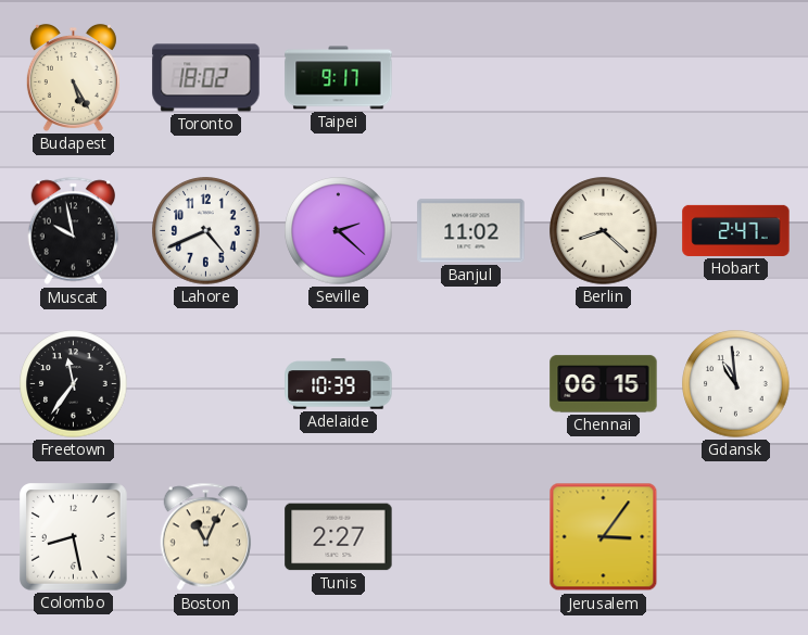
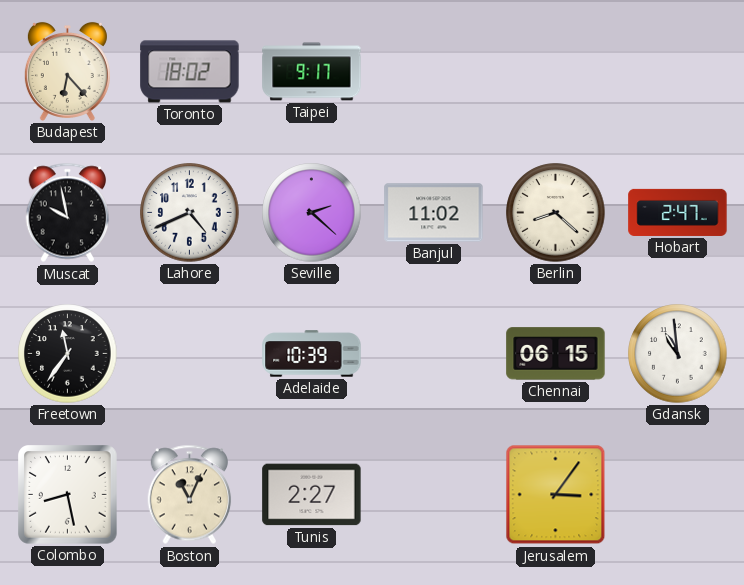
Budapest: 5:25 -> 6:23
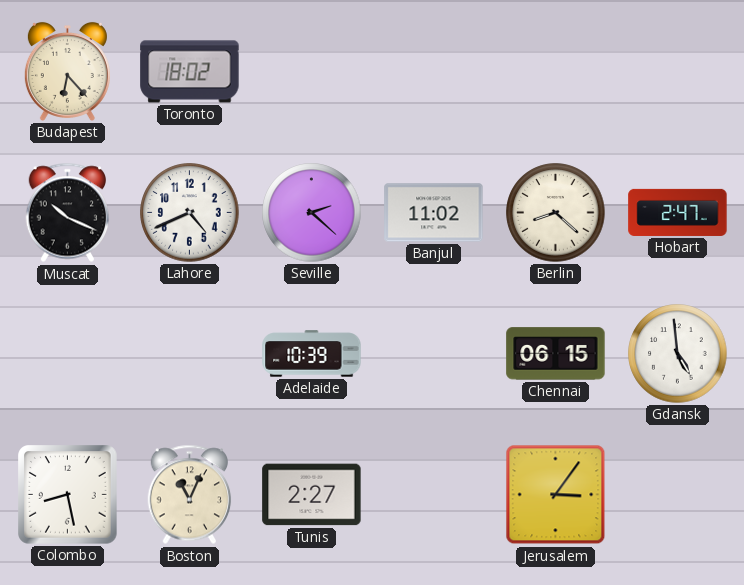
Taipei: 9:17 -> none
Muscat: 9:58 -> 10:19
Freetown: 11:36 -> none
Gdansk: 10:59 -> 4:59
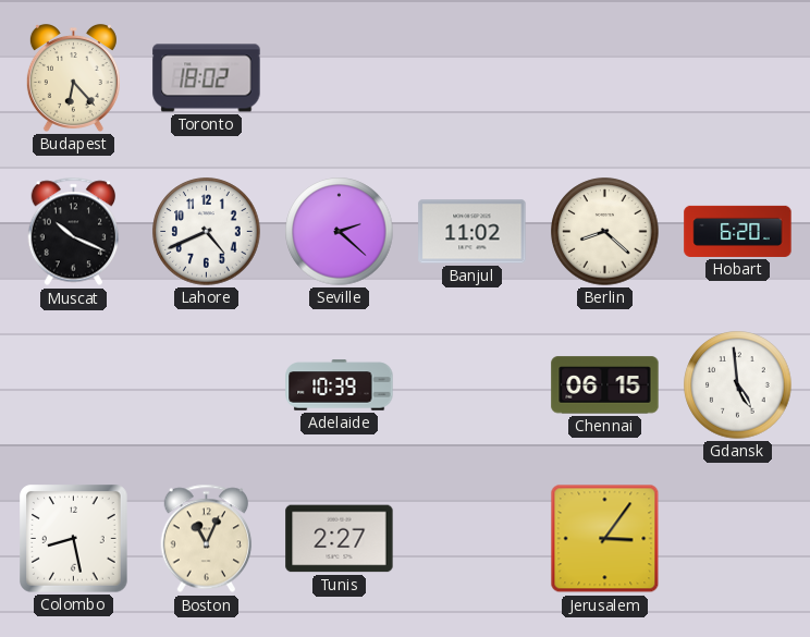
Hobart: 2:47 -> 6:20
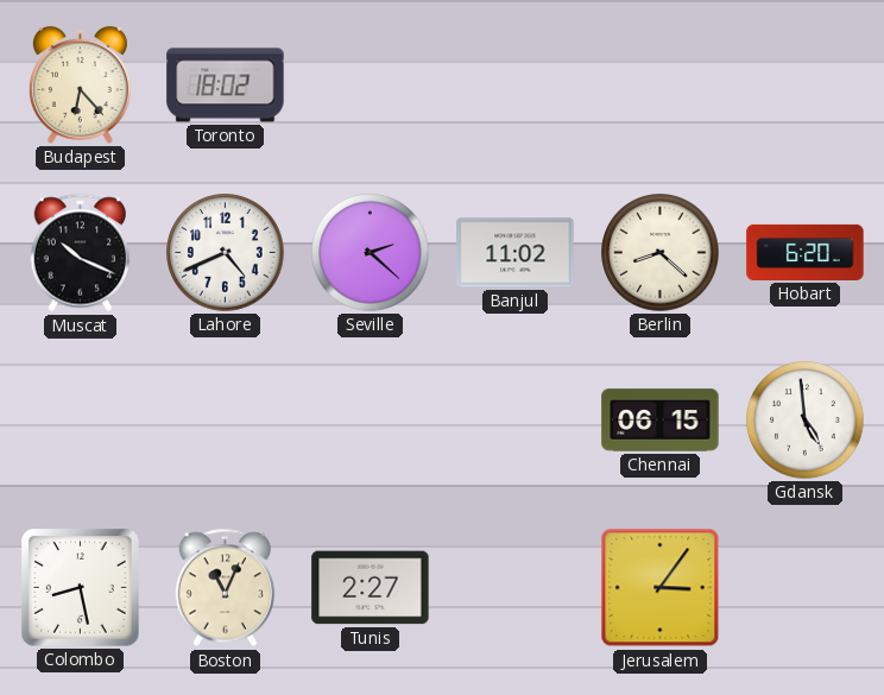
Adelaide: 10:39 -> none
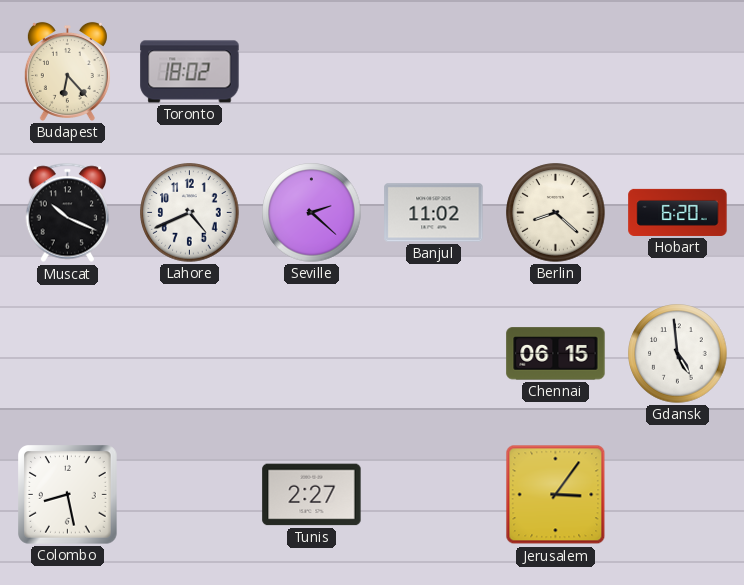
Boston: 11:04 -> none
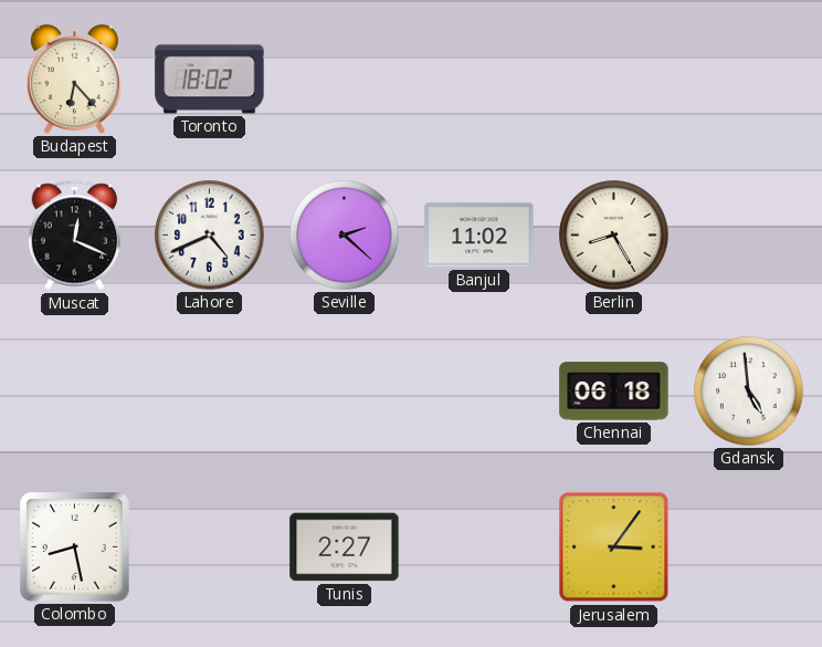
Muscat: 10:19 -> 12:19
Berlin: 8:22 -> 8:25
Hobart: 6:20 -> none
Chennai: 06:15 -> 06:18
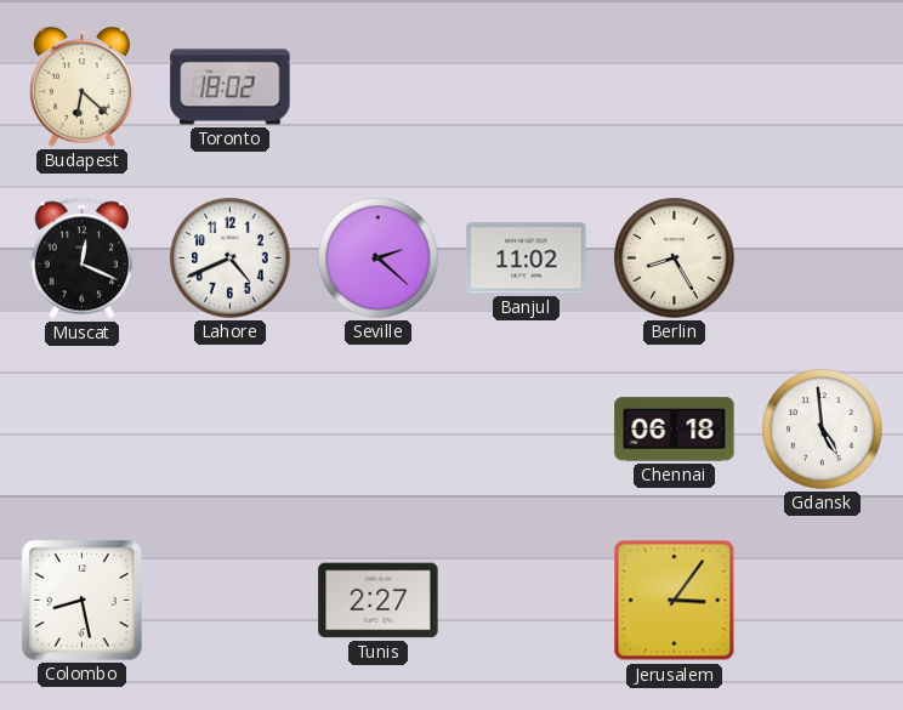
Budapest: 6:23 -> 6:22
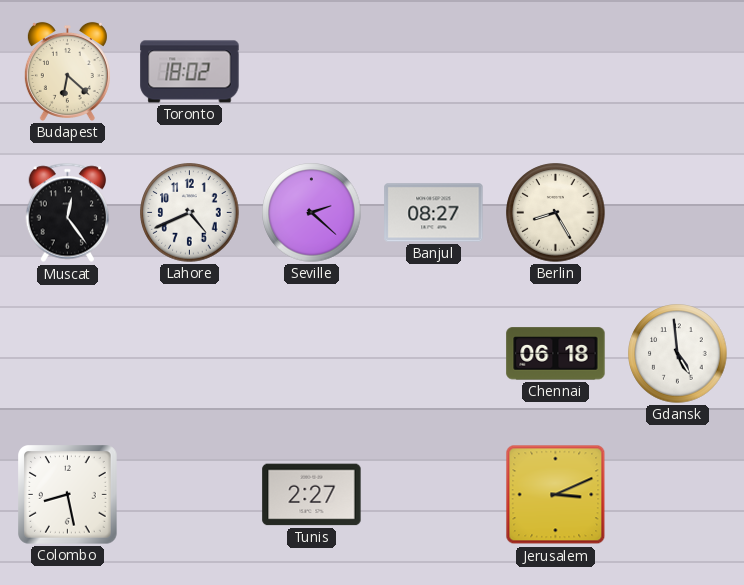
Muscat: 12:19 -> 12:24
Banjul: 11:02 -> 08:27
Jerusalem: 3:06 -> 3:11
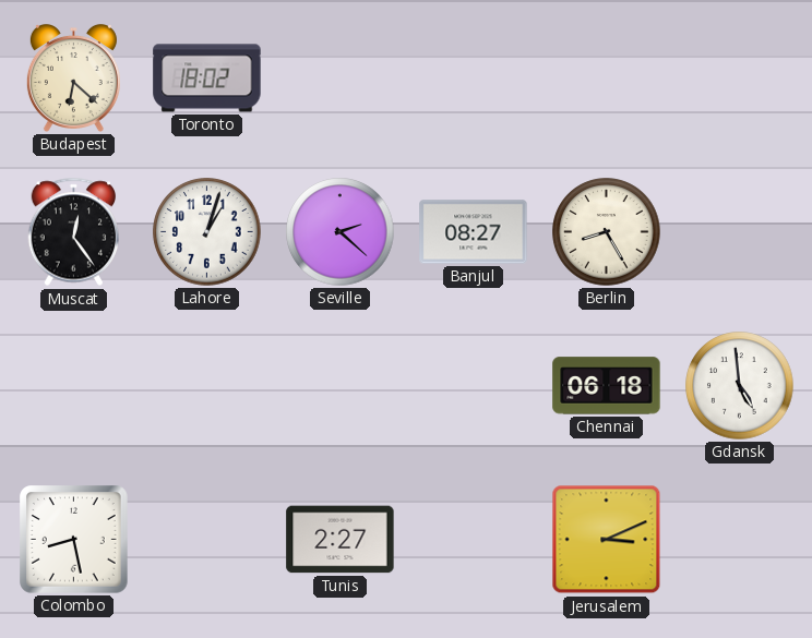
Lahore: 4:41 -> 1:03
